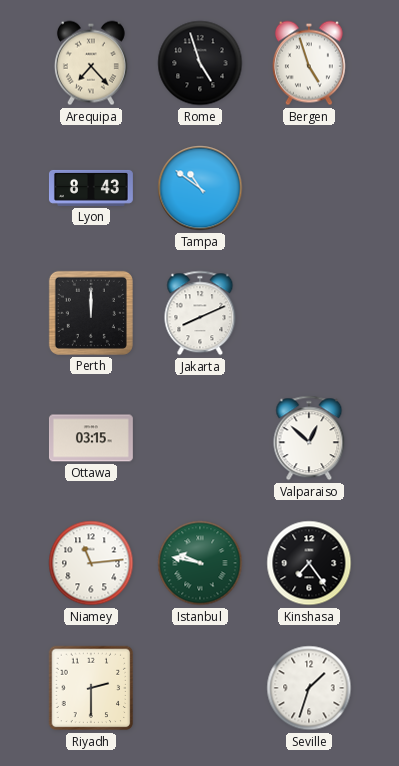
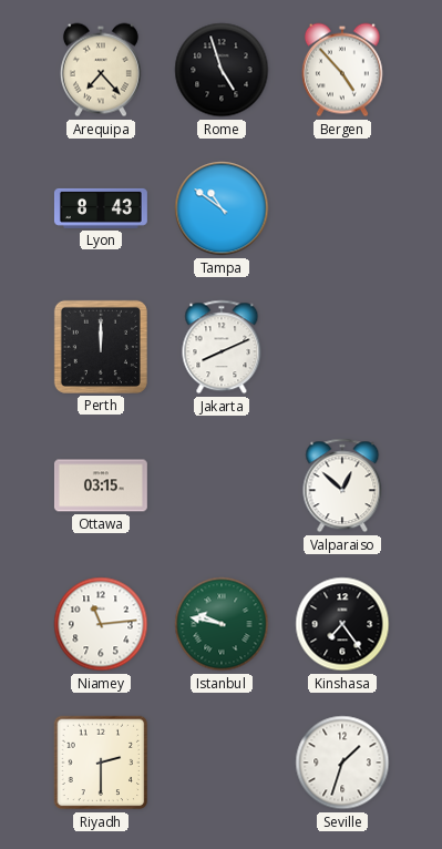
Bergen: 4:57 -> 4:53
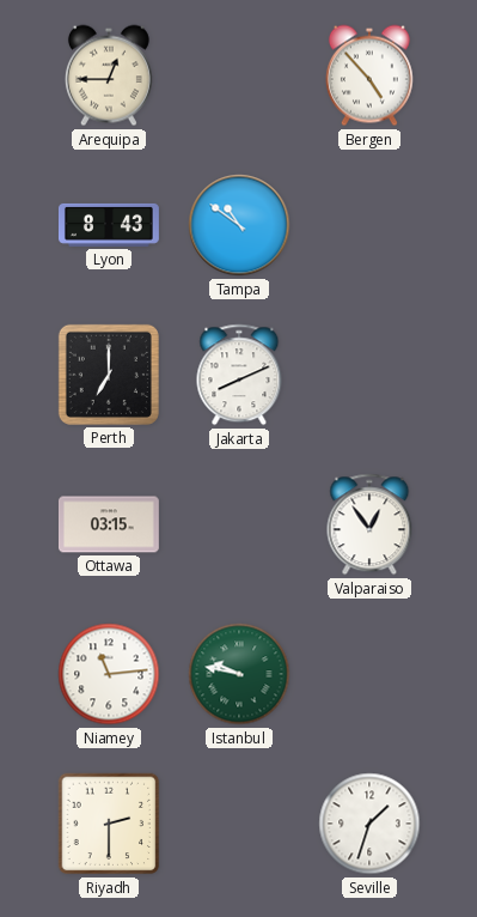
Arequipa: 7:23 -> 12:45
Rome: 4:57 -> none
Perth: 12:00 -> 7:00
Valparaiso: 12:52 -> 12:54
Kinshasa: 7:24 -> none
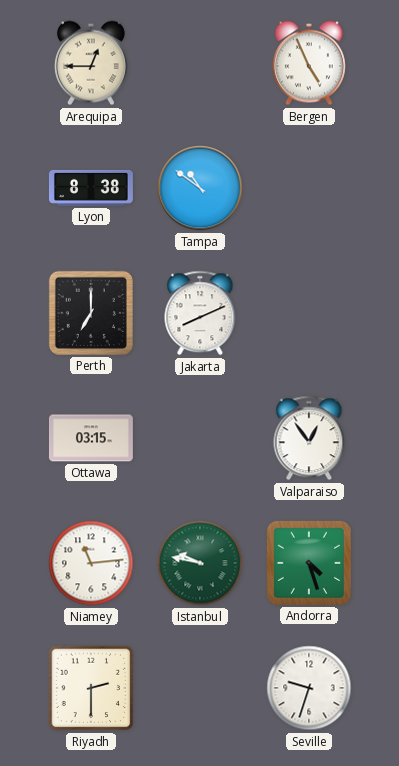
Bergen: 4:53 -> 4:56
Lyon: 8:43 -> 8:38
Andorra: none -> 4:27
Seville: 1:33 -> 9:33
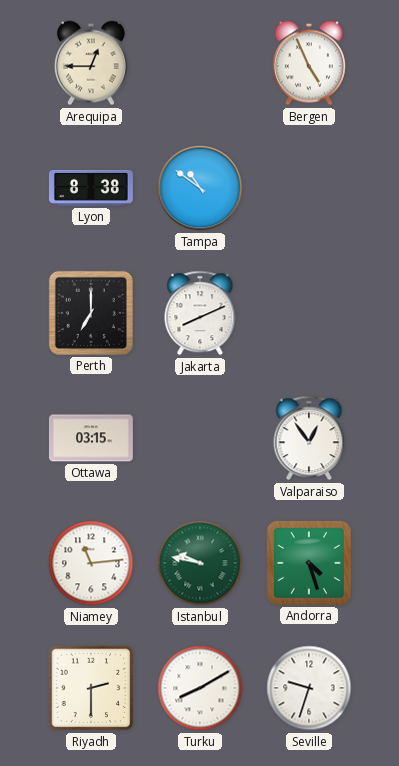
Turku: none -> 8:10
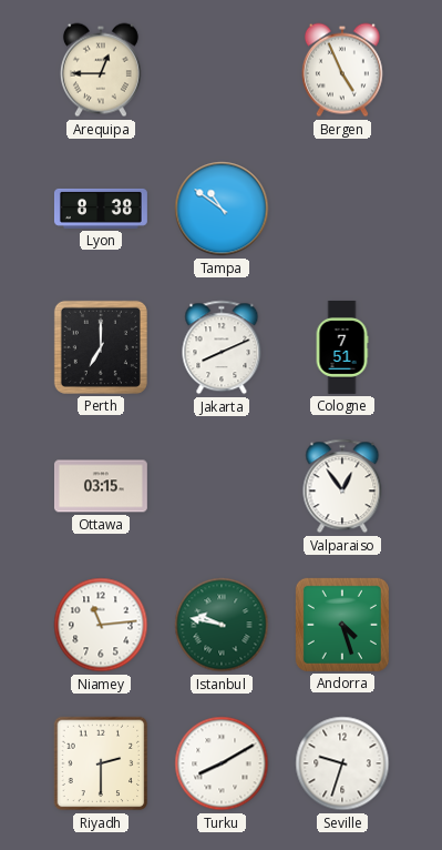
Cologne: none -> 7:51
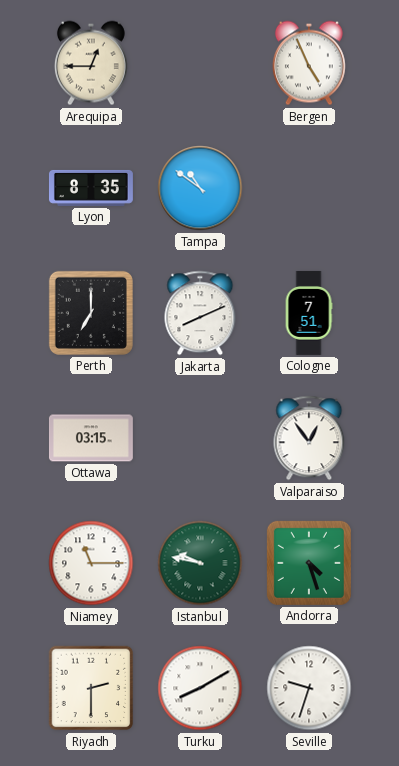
Lyon: 8:38 -> 8:35
Niamey: 11:14 -> 11:15
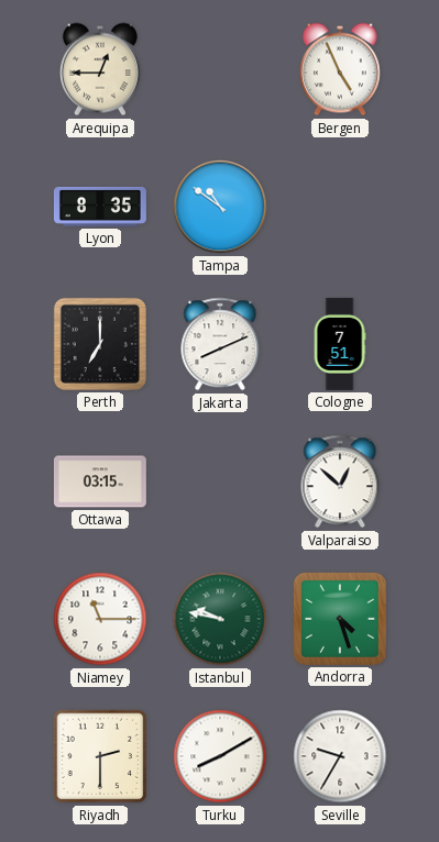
Valparaiso: 12:54 -> 12:52
Seville: 9:33 -> 9:35
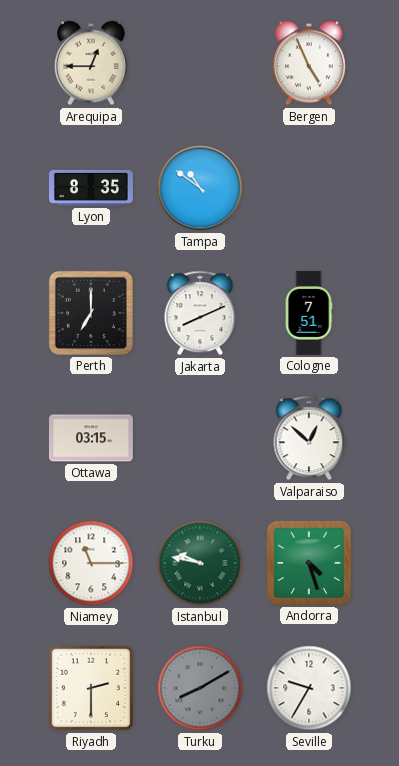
Turku dial: white -> grey
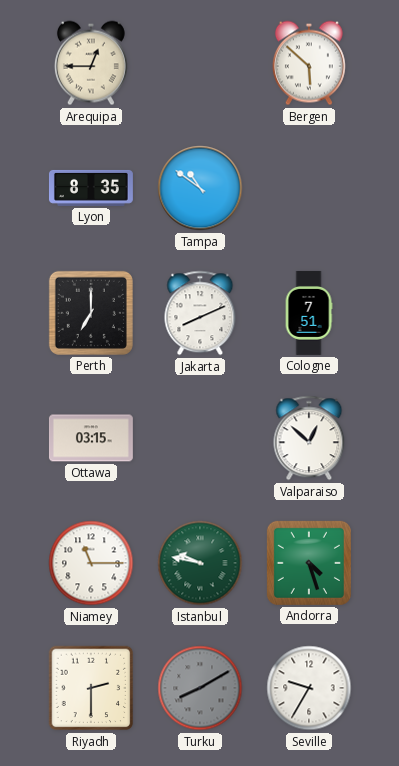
Bergen: 4:56 -> 5:52
